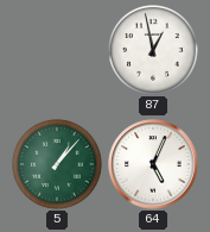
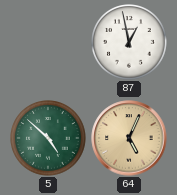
5: 1:07 -> 4:52
64 dial: white -> champagne
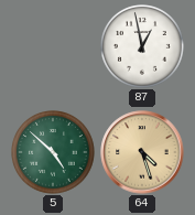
64: 5:04 -> 4:27
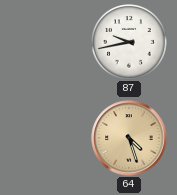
87: 12:58 -> 9:43
5: 4:52 -> none
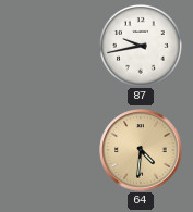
64: 4:27 -> 4:31
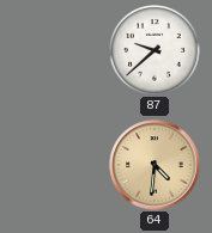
87: 9:43 -> 9:38
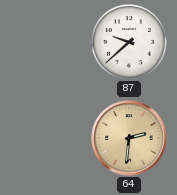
64: 4:31 -> 2:31
